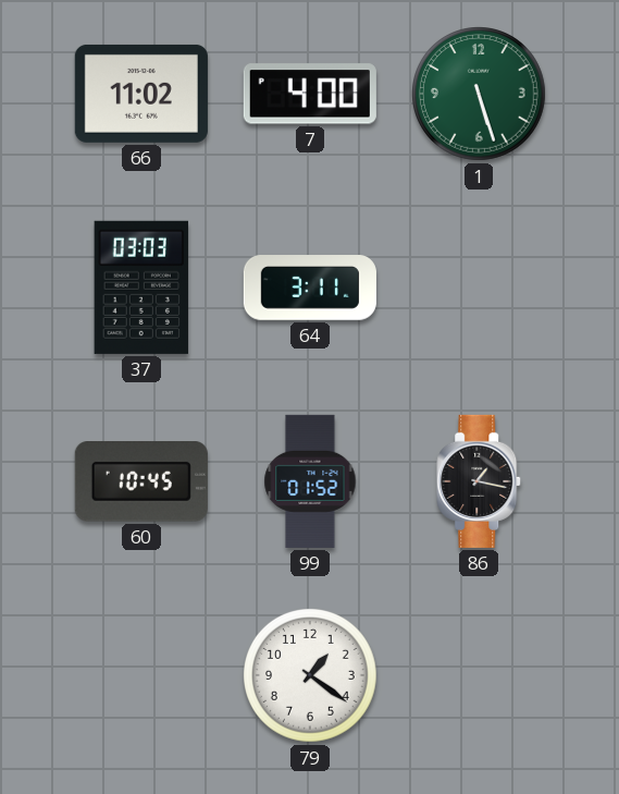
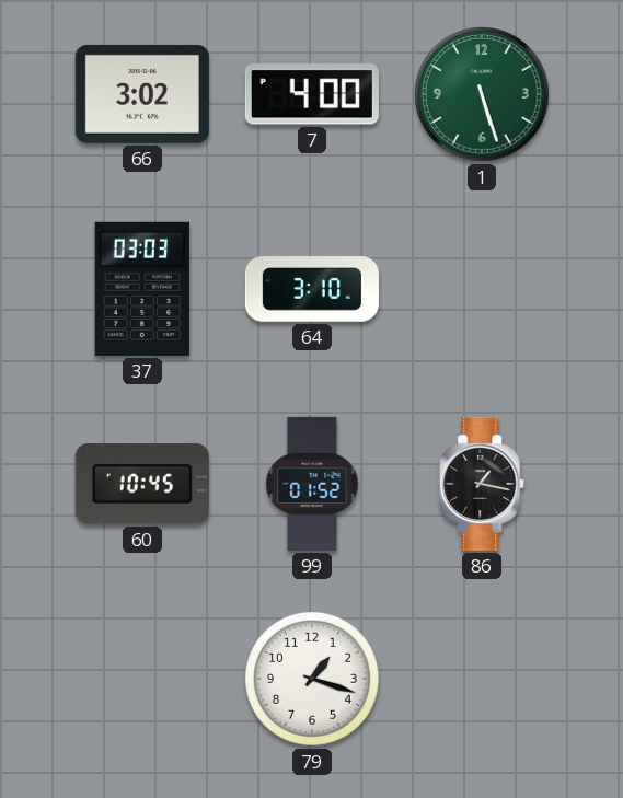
66: 11:02 -> 3:02
64: 3:11 -> 3:10
79: 1:21 -> 1:18
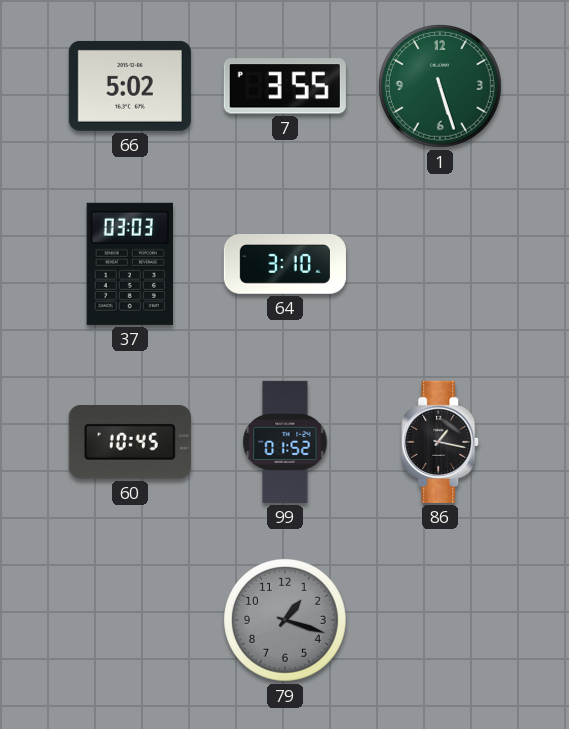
66: 3:02 -> 5:02
7: 4:00 -> 3:55
79 dial: white -> grey
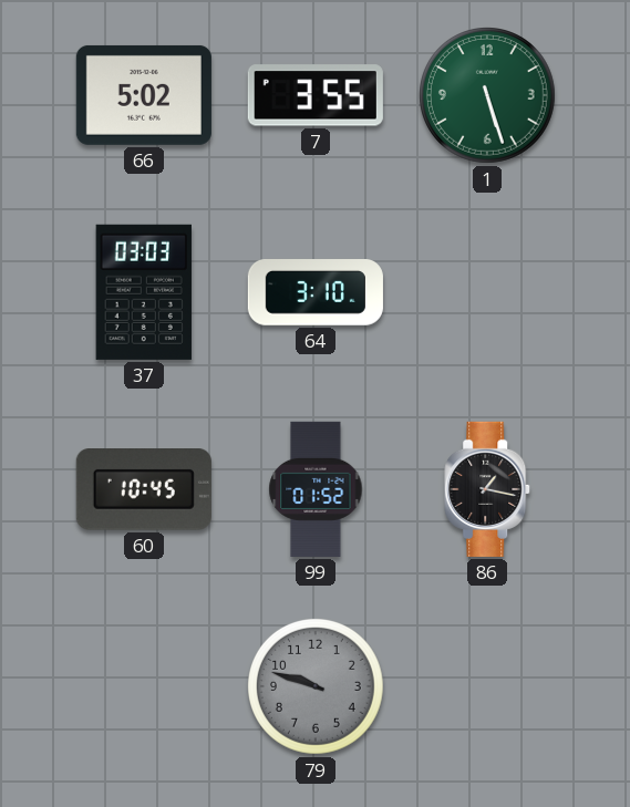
79: 1:18 -> 9:48
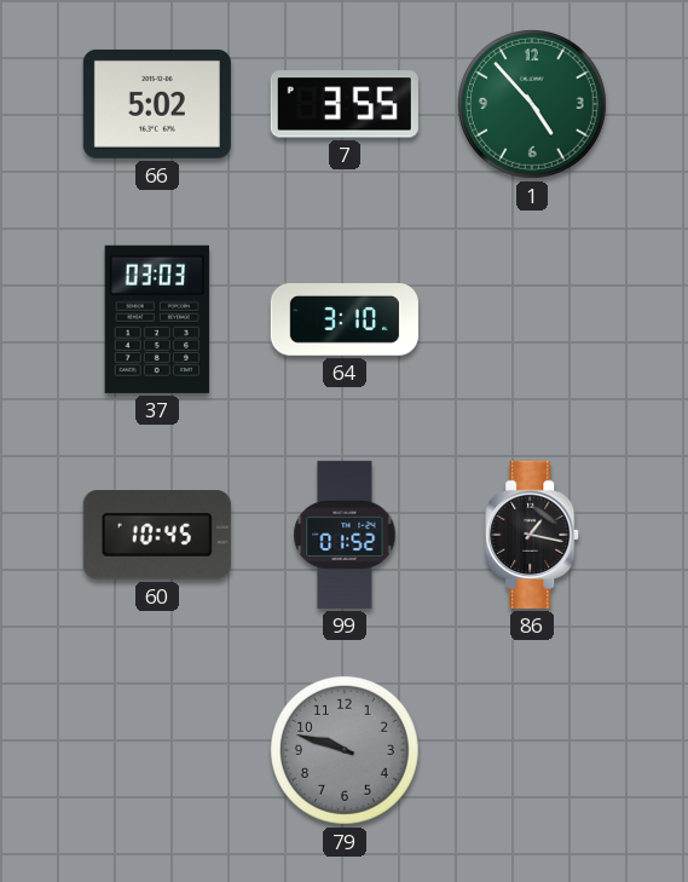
1: 5:27 -> 4:53
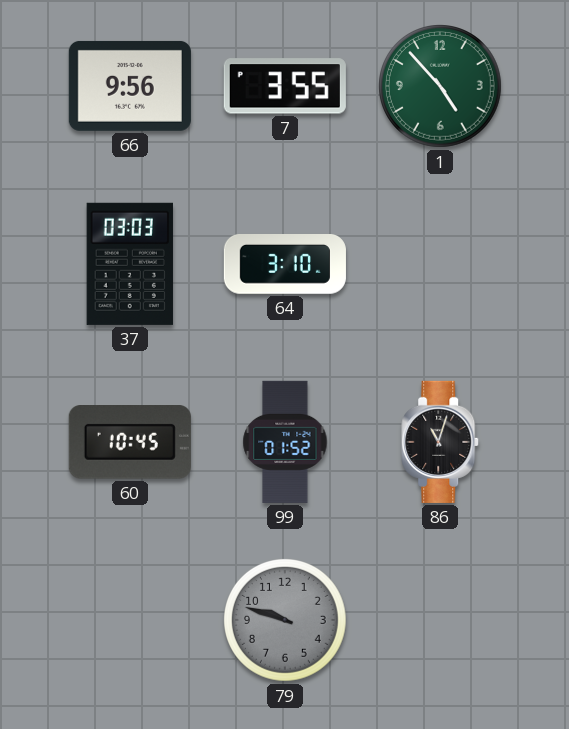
66: 5:02 -> 9:56
86: 1:17 -> 11:03
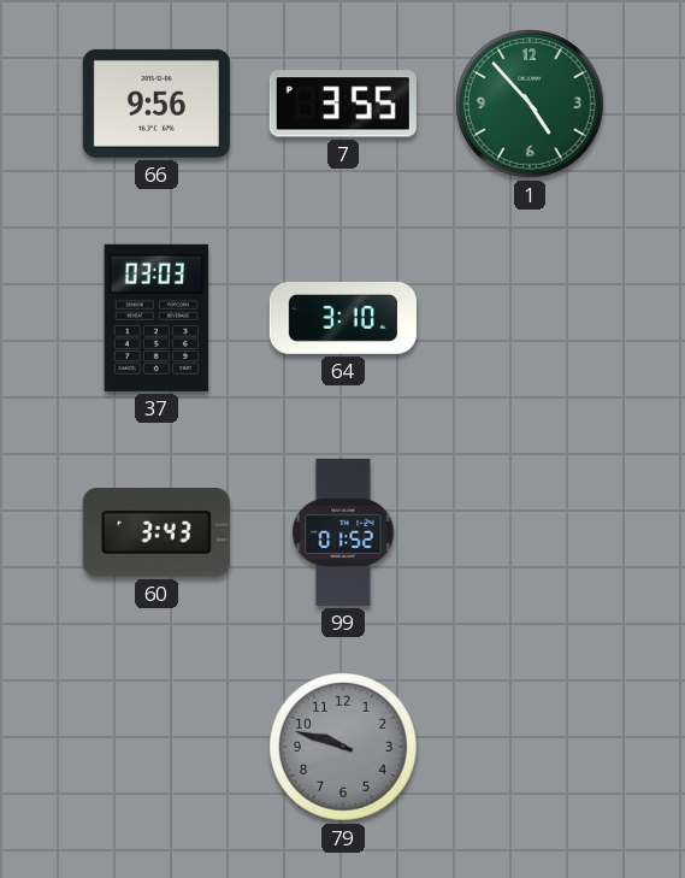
60: 10:45 -> 3:43
86: 11:03 -> none
